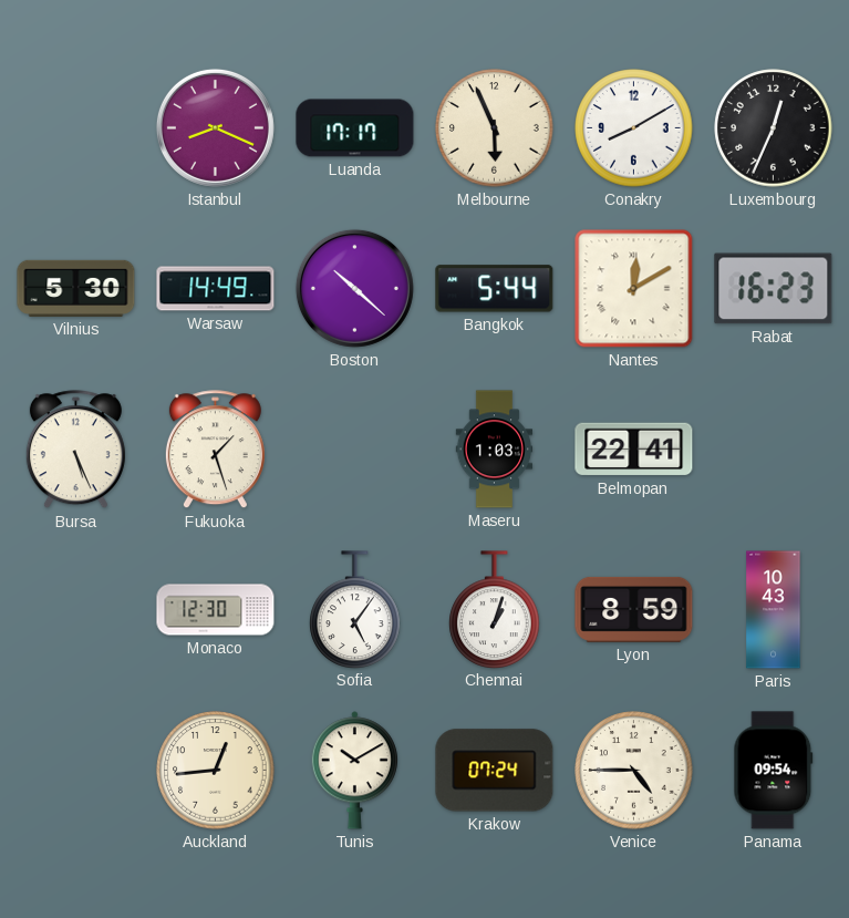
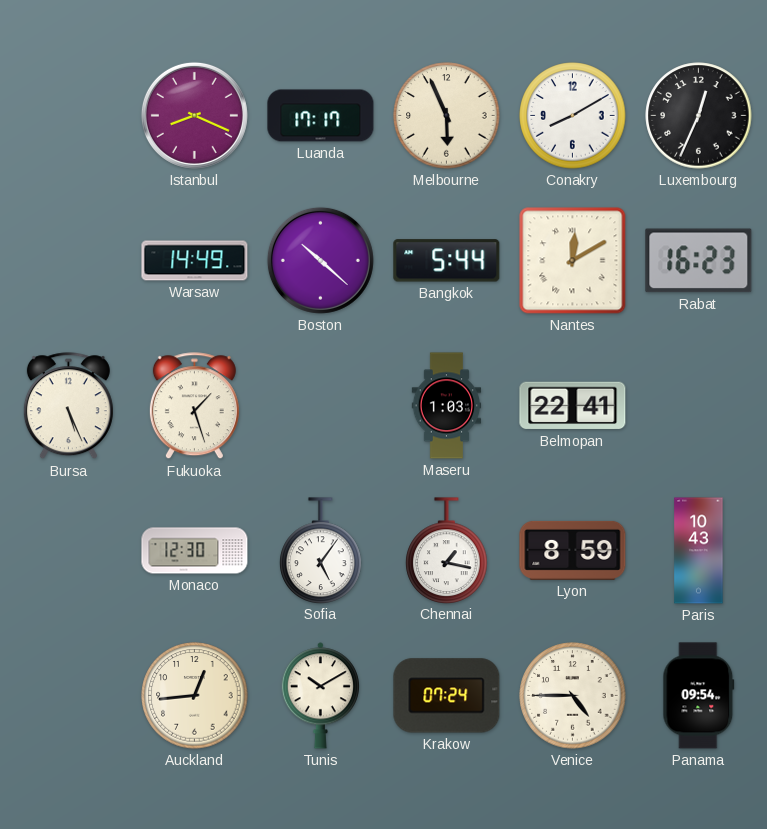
Vilnius: 5:30 -> none
Chennai: 1:03 -> 1:17
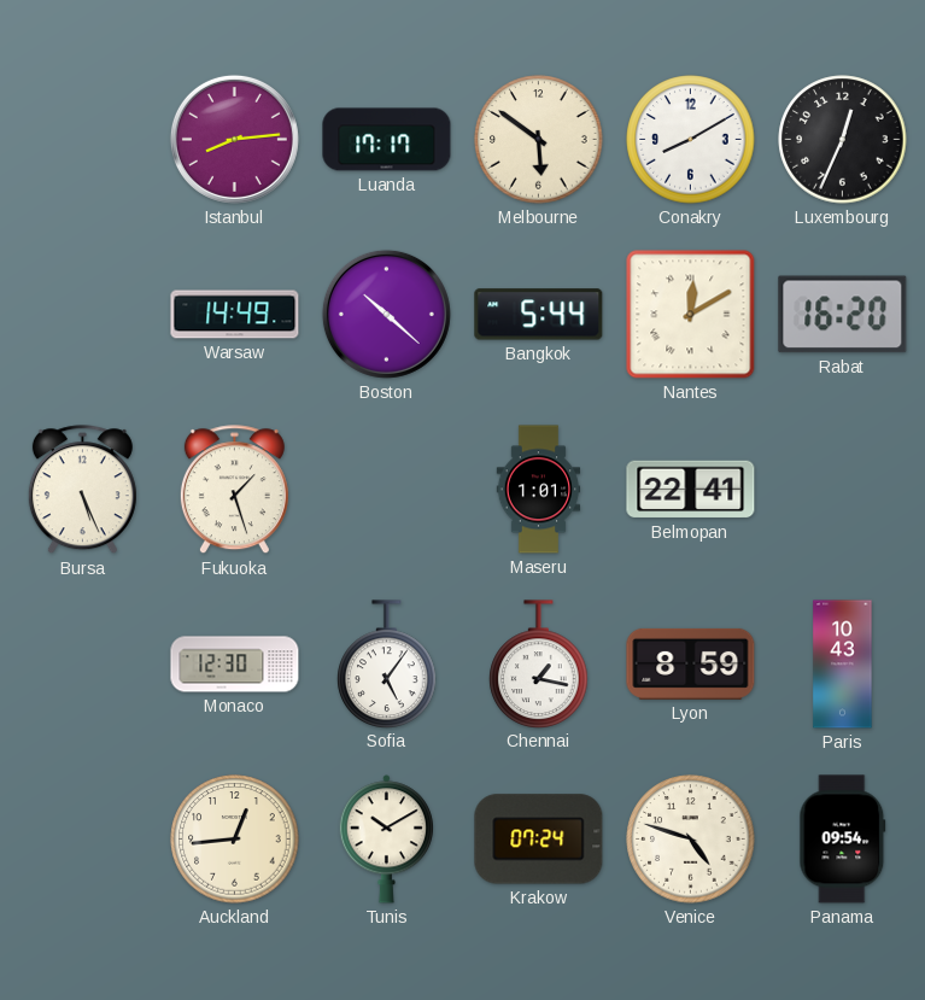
Istanbul: 8:19 -> 8:14
Melbourne: 5:56 -> 5:51
Rabat: 16:23 -> 16:20
Maseru: 1:03 -> 1:01
Venice: 4:45 -> 4:48
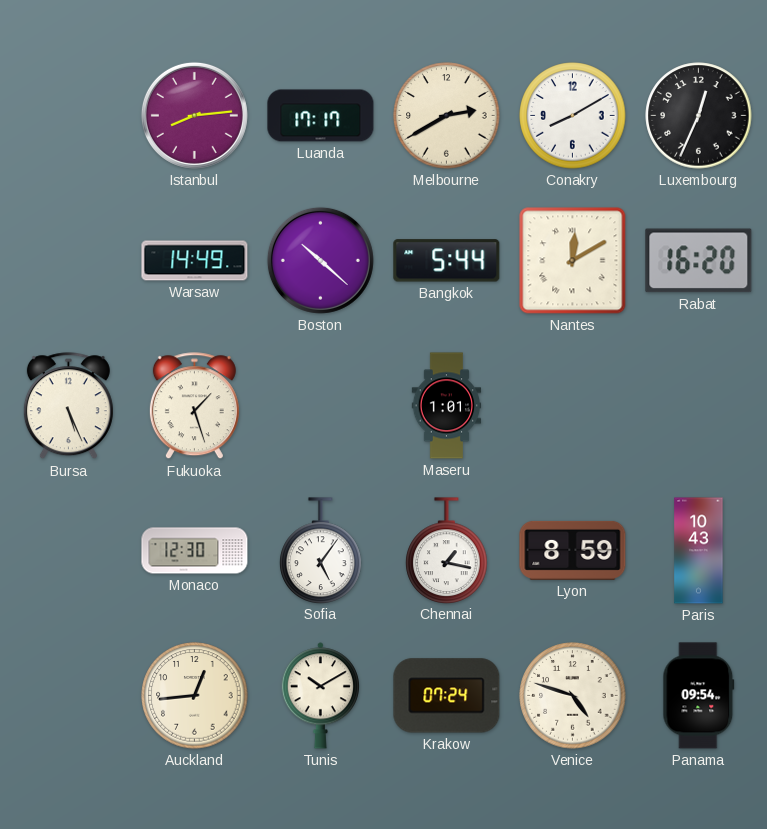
Melbourne: 5:51 -> 2:40
Belmopan: 22:41 -> none
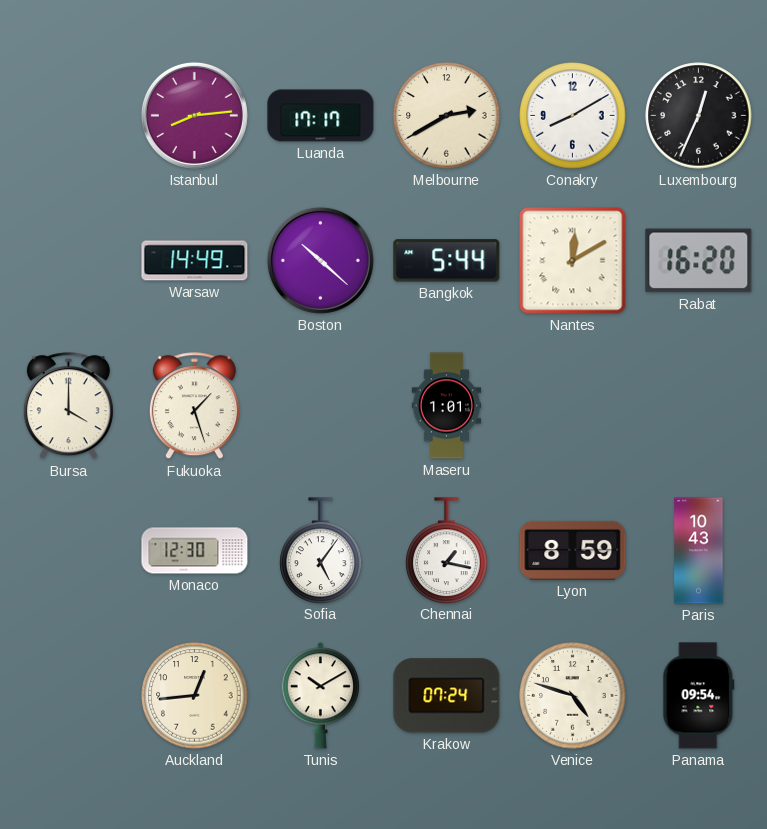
Bursa: 5:26 -> 4:00
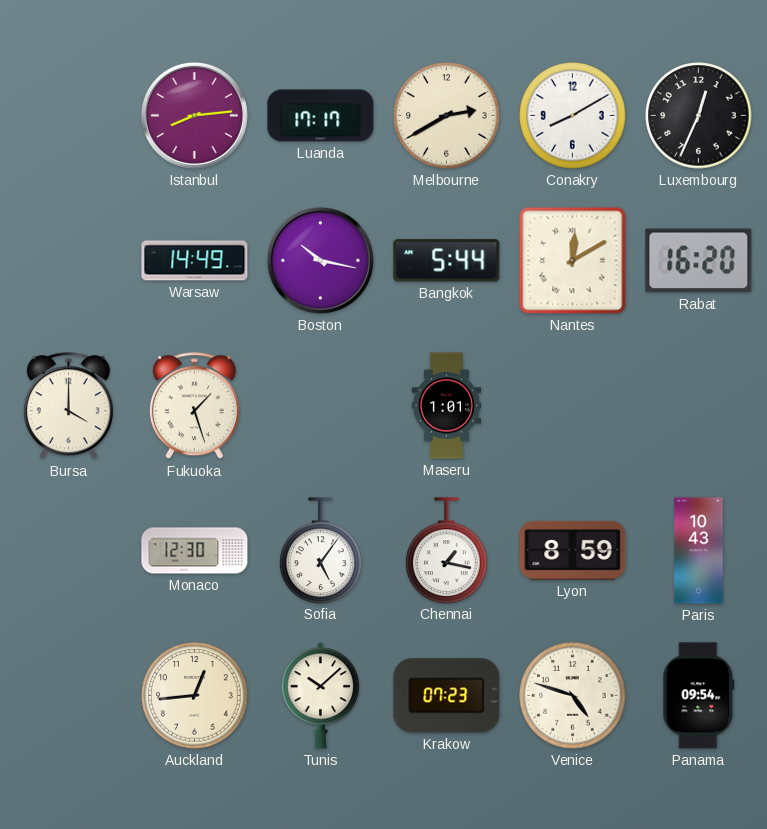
Boston: 10:22 -> 10:17
Tunis: 10:10 -> 10:08
Krakow: 07:24 -> 07:23
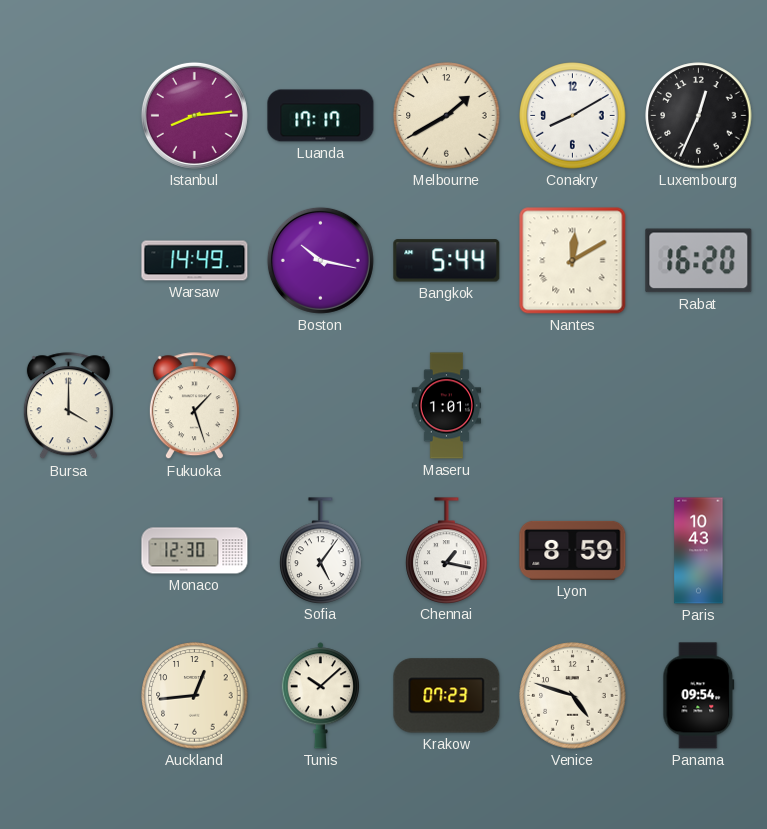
Melbourne: 2:40 -> 1:40
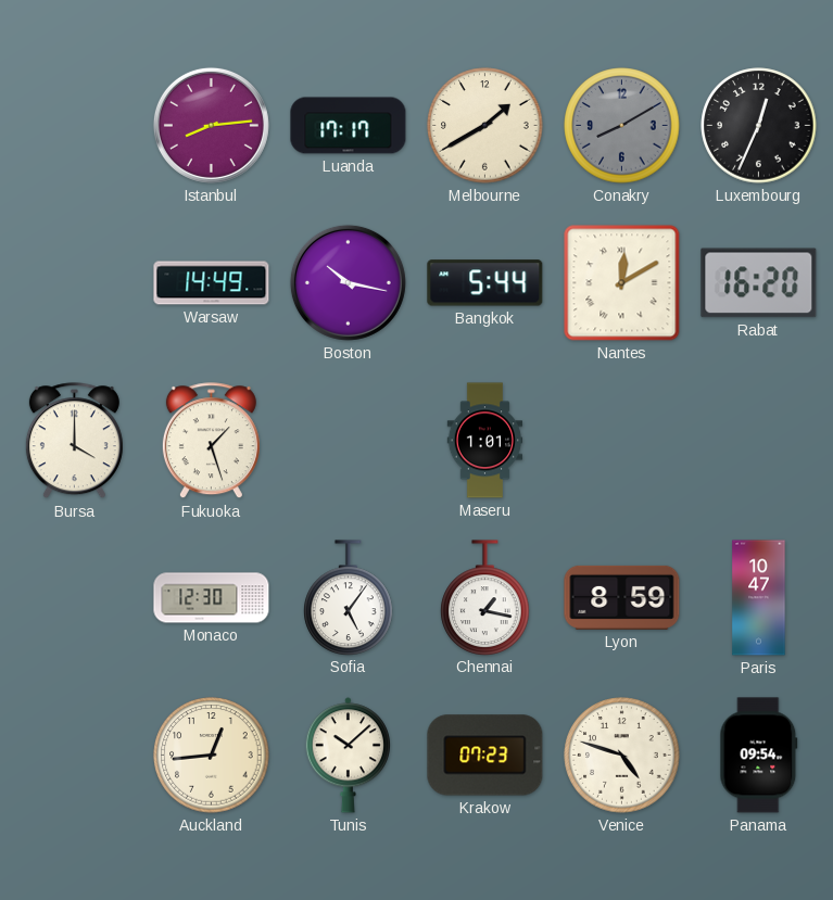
Conakry dial: white -> grey
Paris: 10:43 -> 10:47
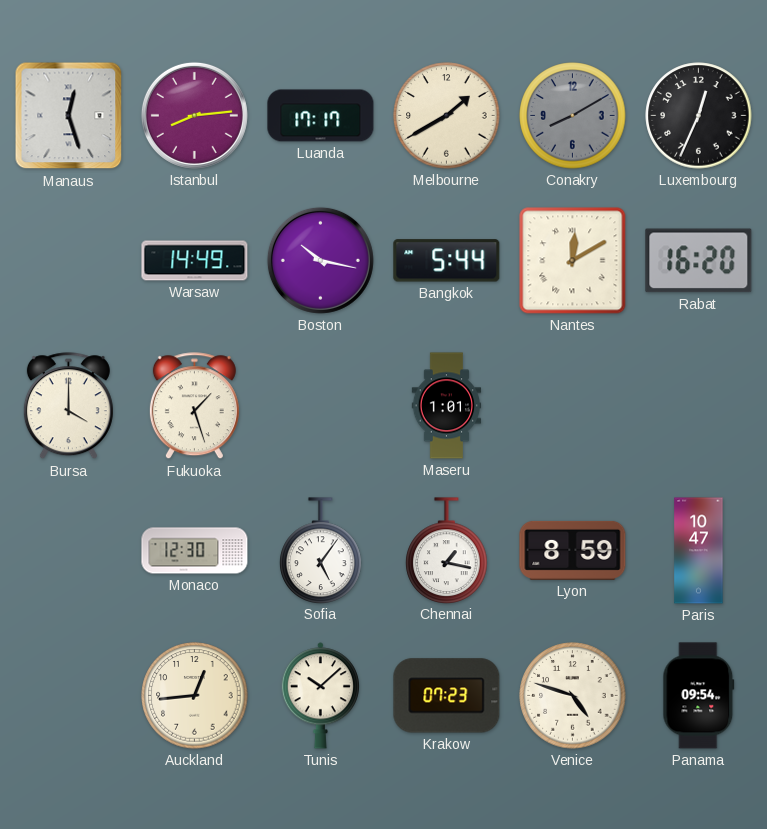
Manaus: none -> 12:27
